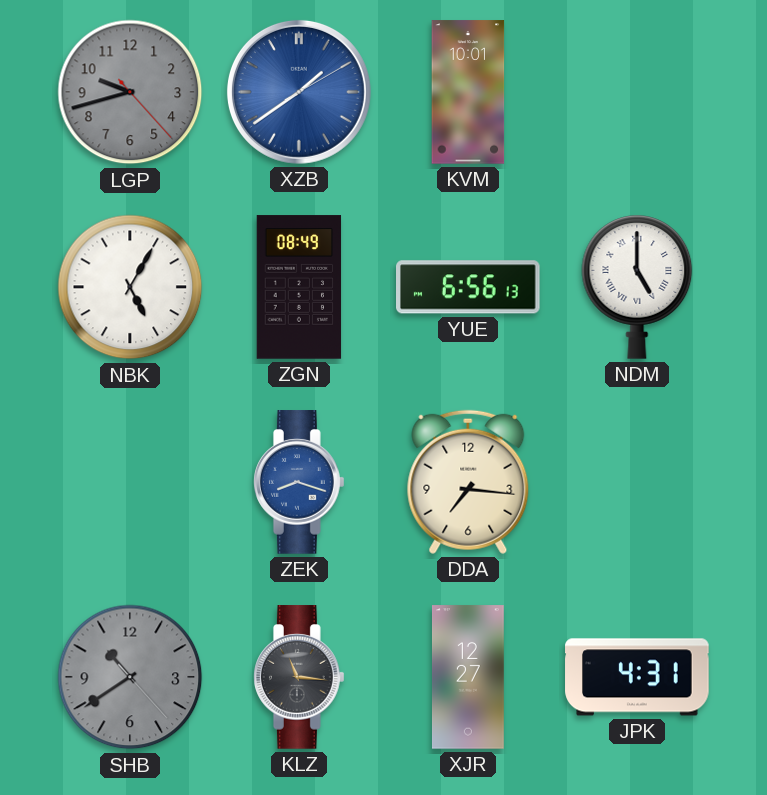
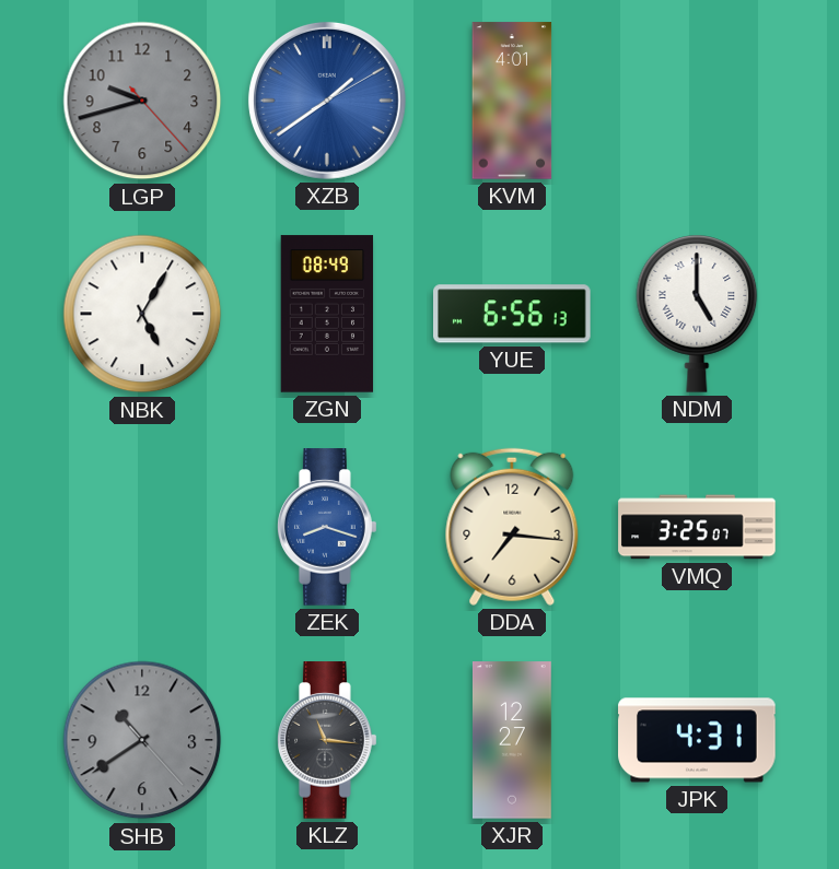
KVM: 10:01 -> 4:01
VMQ: none -> 3:25
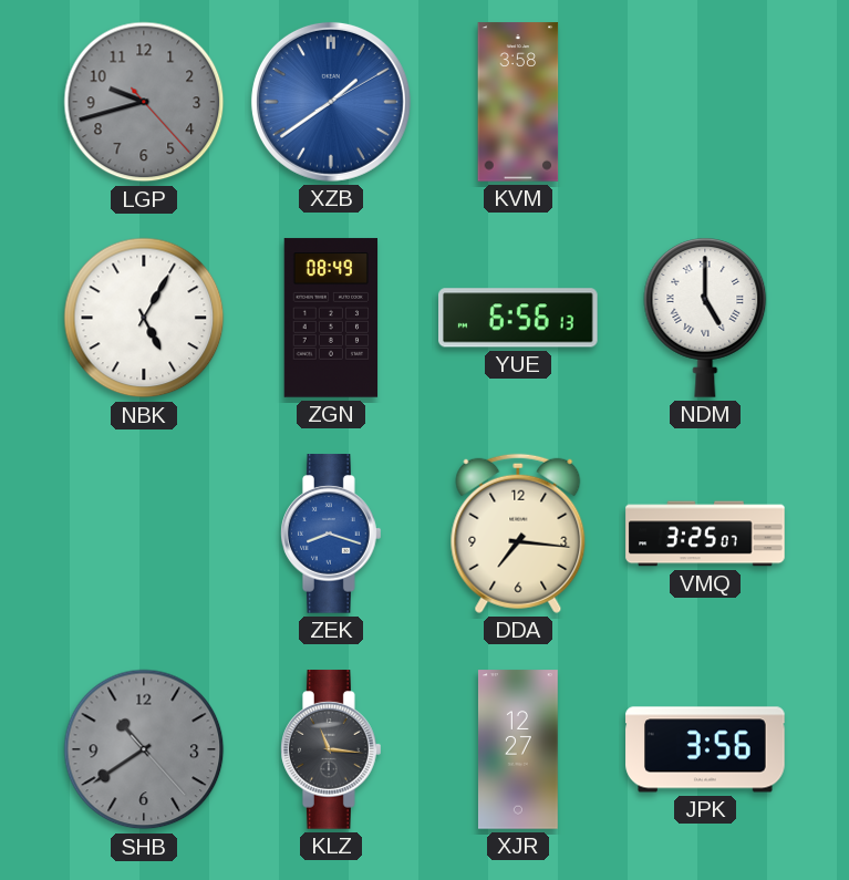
KVM: 4:01 -> 3:58
JPK: 4:31 -> 3:56
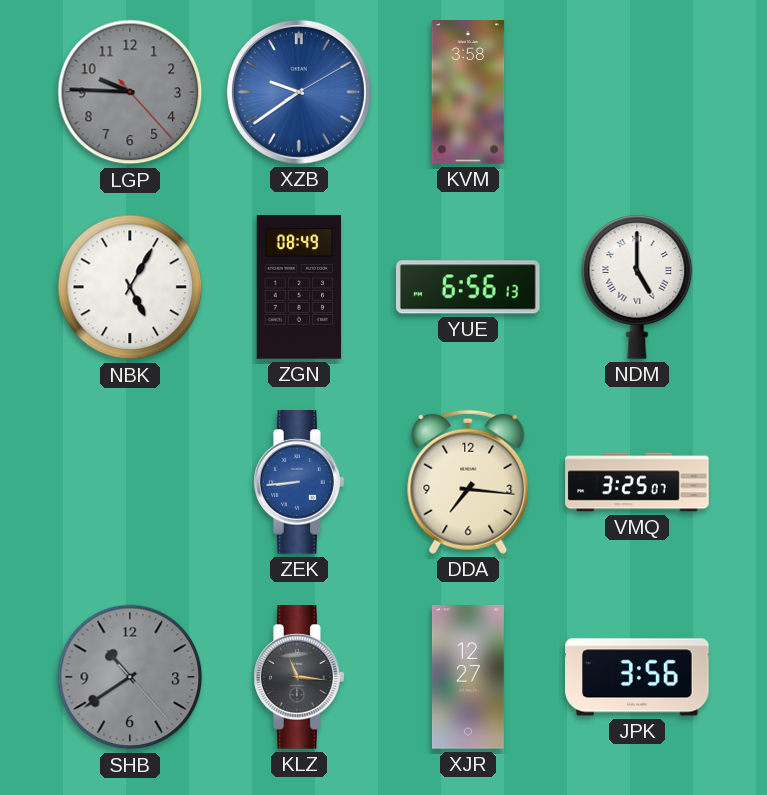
LGP: 9:42 -> 9:45
XZB: 1:39 -> 9:39
ZEK: 8:18 -> 8:44
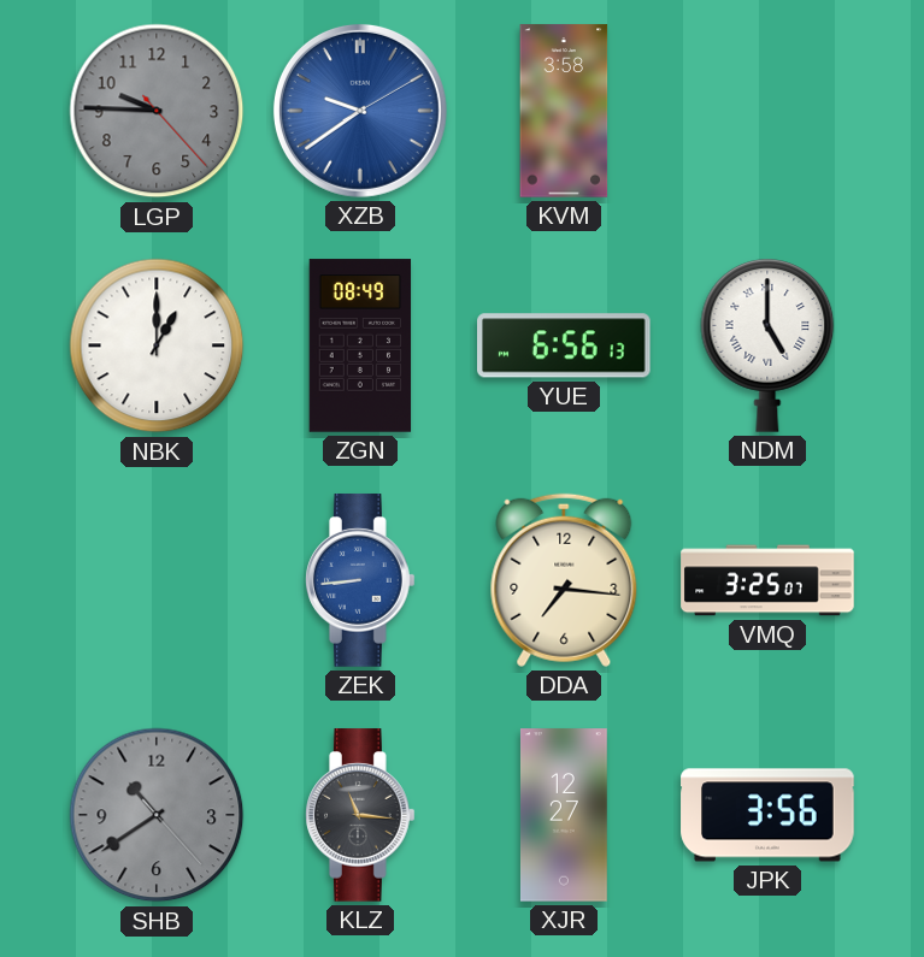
NBK: 5:05 -> 1:00
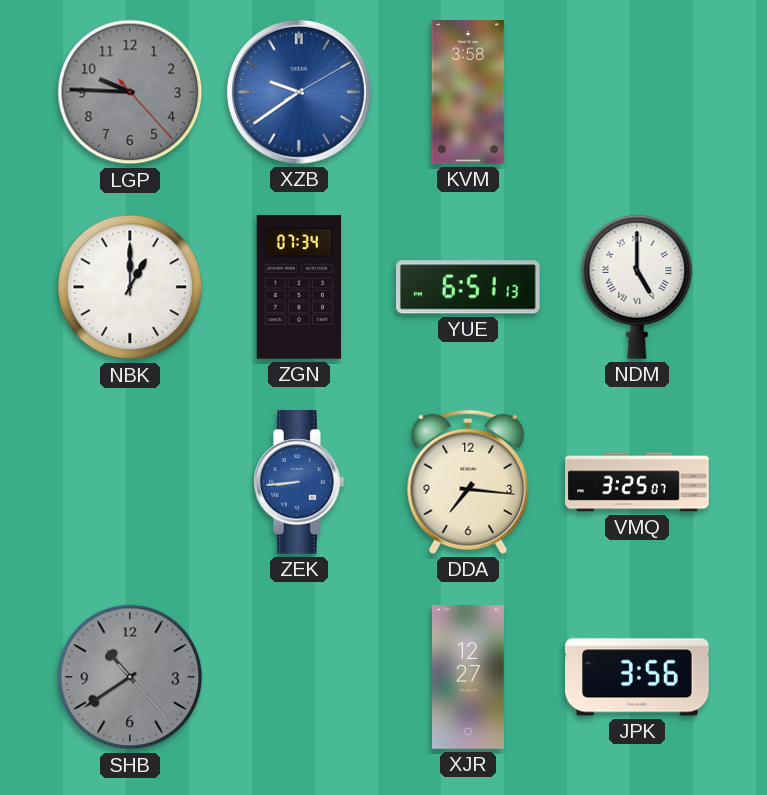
ZGN: 08:49 -> 07:34
YUE: 6:56 -> 6:51
KLZ: 11:16 -> none
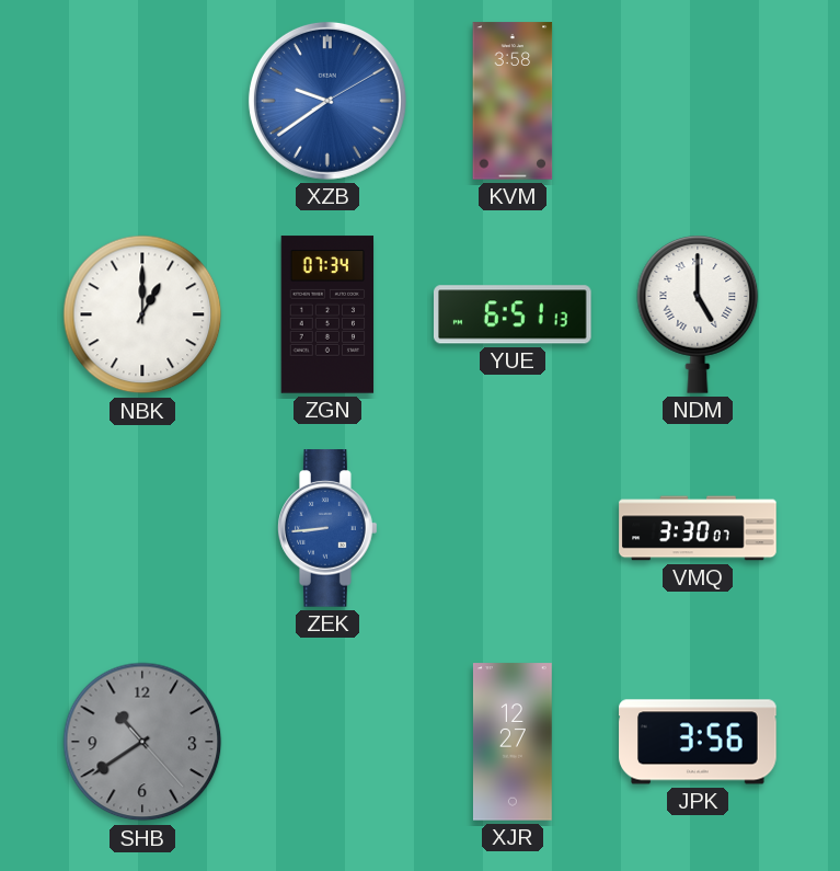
LGP: 9:45 -> none
DDA: 7:16 -> none
VMQ: 3:25 -> 3:30
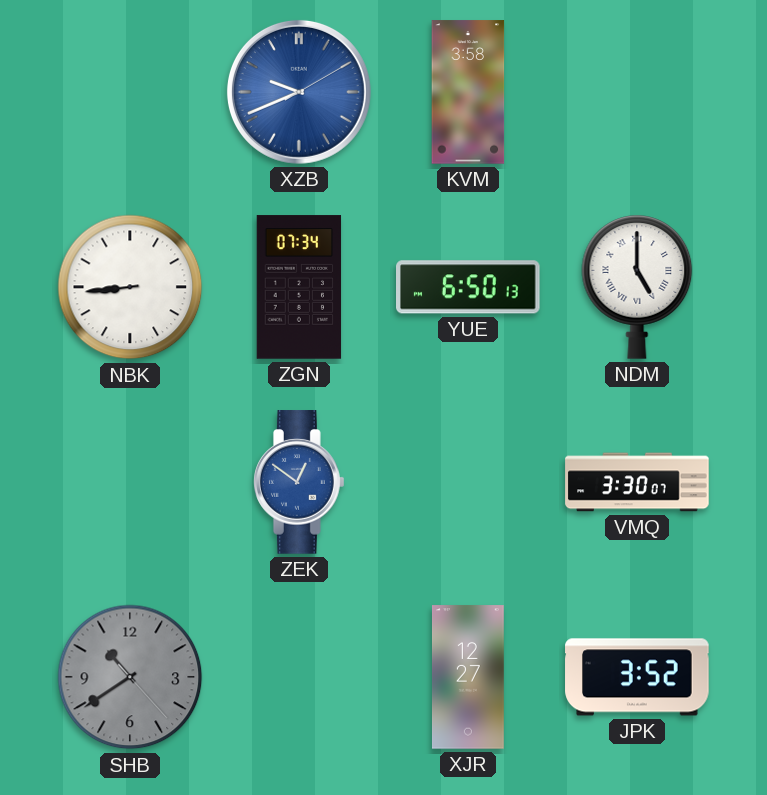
XZB: 9:39 -> 9:41
NBK: 1:00 -> 8:44
YUE: 6:51 -> 6:50
ZEK: 8:44 -> 12:51
JPK: 3:56 -> 3:52
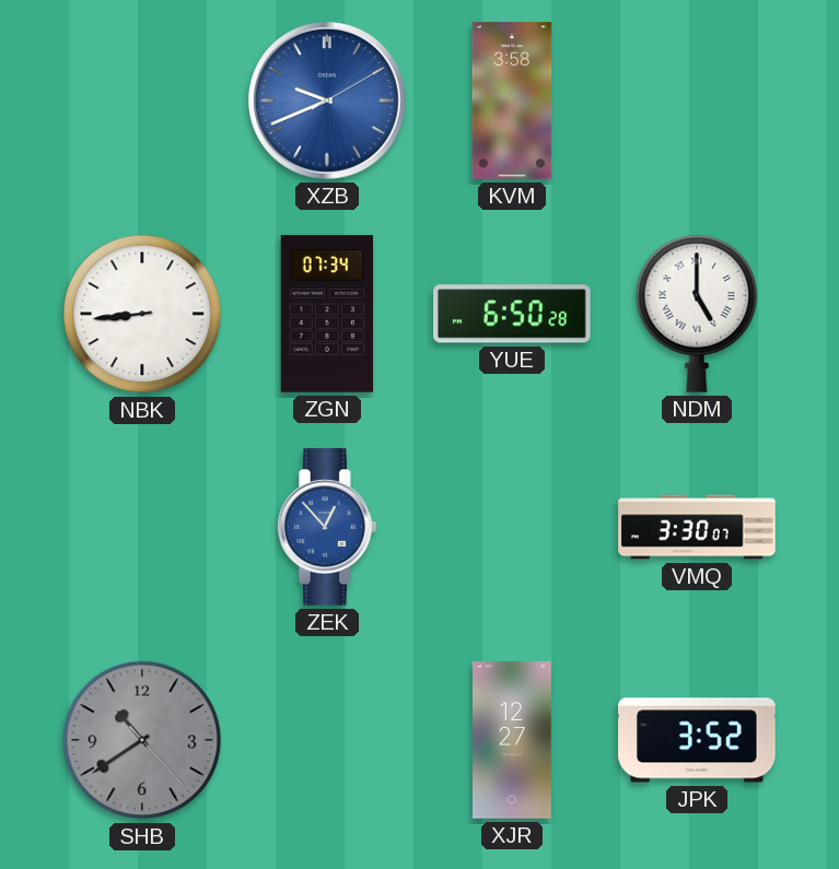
YUE: 6:50:13 -> 6:50:28
ZEK: 12:51 -> 12:53
